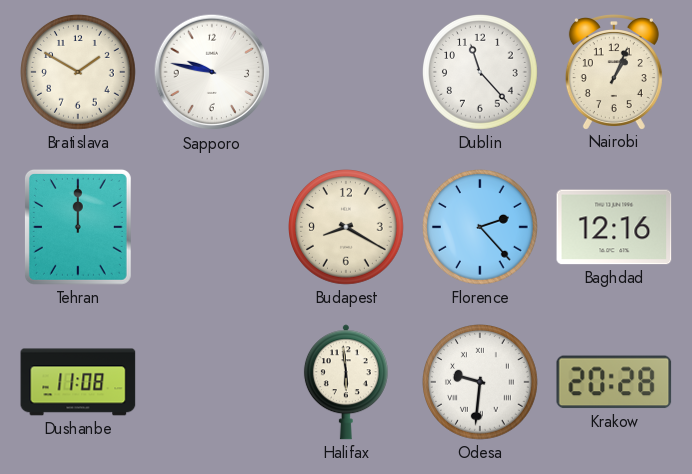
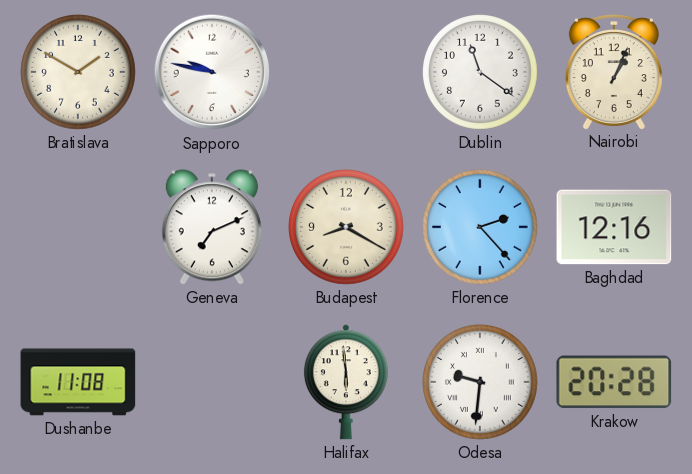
Dublin: 11:23 -> 11:21
Tehran: 12:00 -> none
Geneva: none -> 7:11
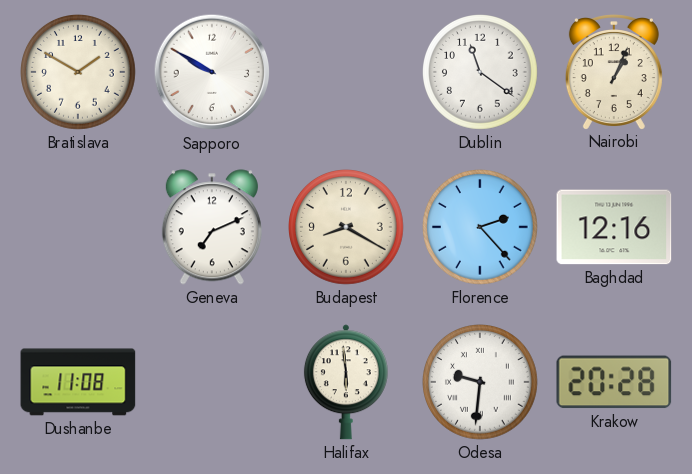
Sapporo: 9:47 -> 9:50
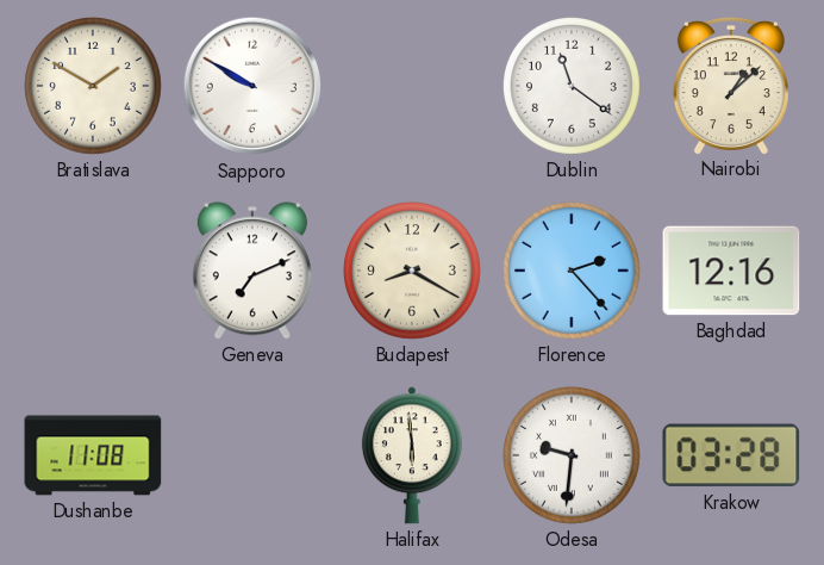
Nairobi: 1:04 -> 1:08
Krakow: 20:28 -> 03:28
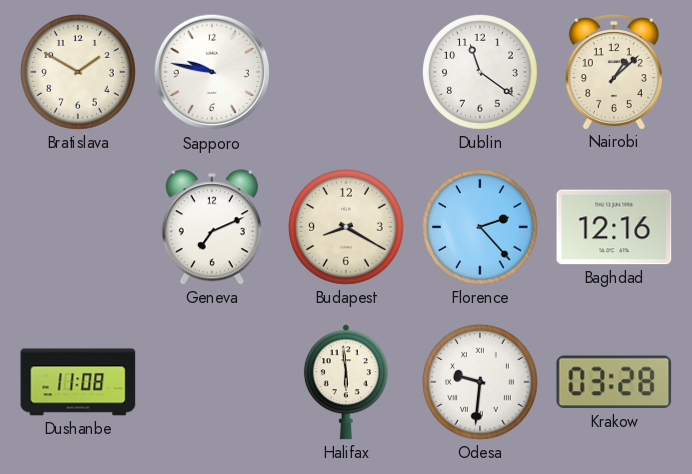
Sapporo: 9:50 -> 9:47
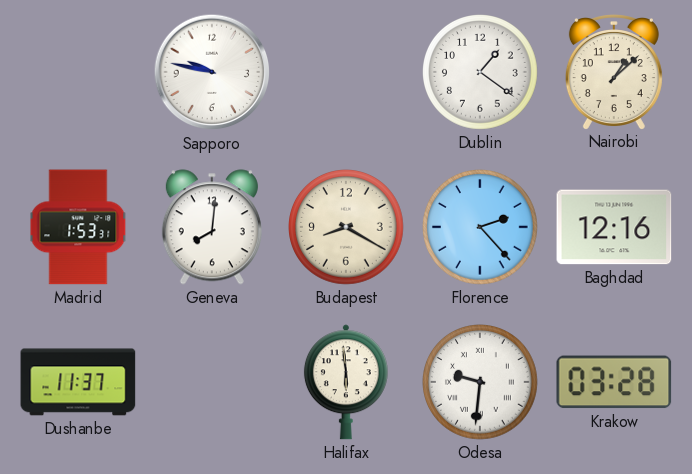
Bratislava: 1:50 -> none
Dublin: 11:21 -> 1:21
Madrid: none -> 1:53
Geneva: 7:11 -> 8:01
Dushanbe: 11:08 -> 11:37
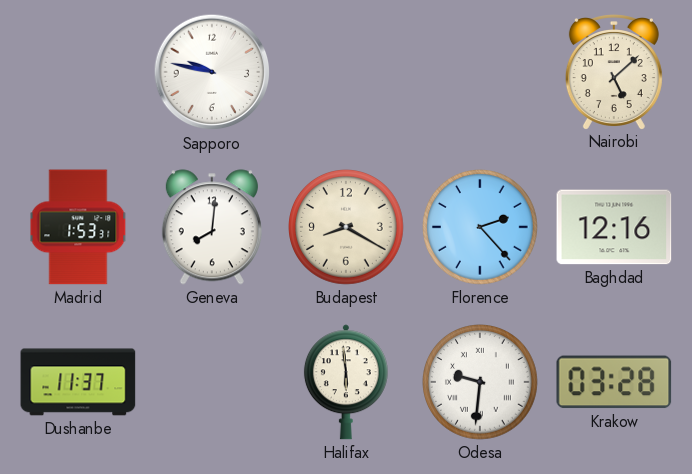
Dublin: 1:21 -> none
Nairobi: 1:08 -> 5:08
